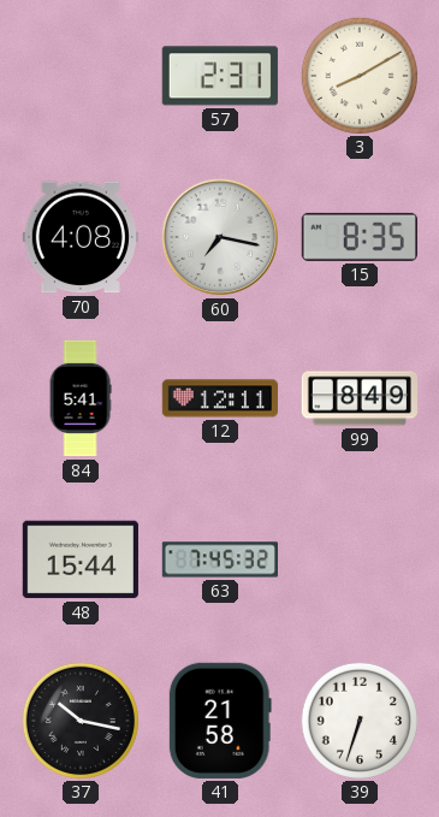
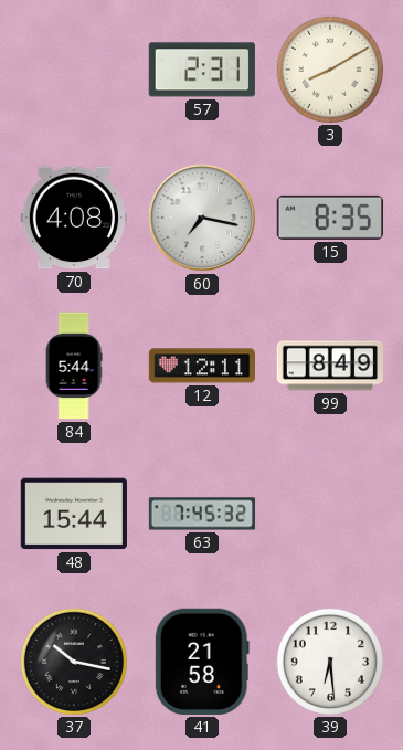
84: 5:41 -> 5:44
39: 6:33 -> 6:29
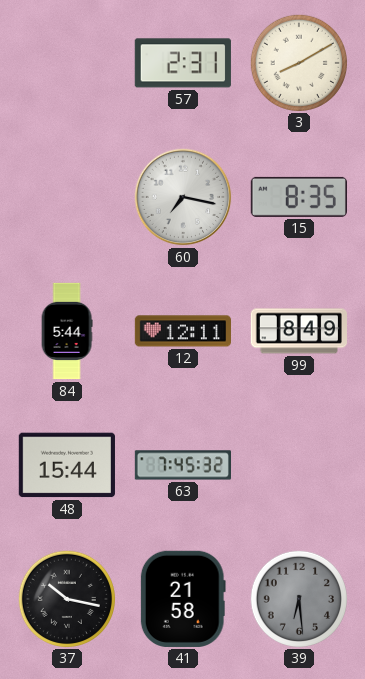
70: 4:08 -> none
39 dial: white -> grey
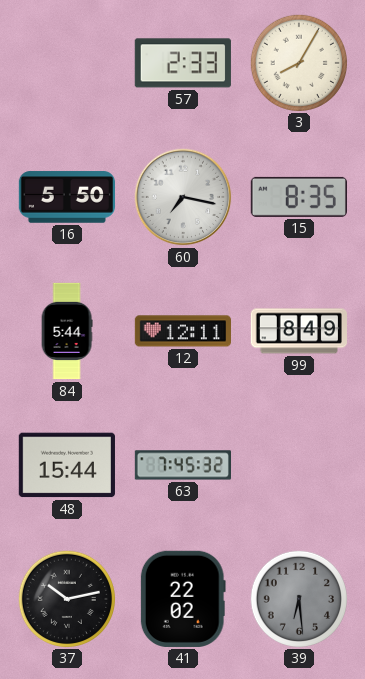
57: 2:31 -> 2:33
3: 8:10 -> 8:05
16: none -> 5:50
37: 10:17 -> 10:13
41: 21:58 -> 22:02
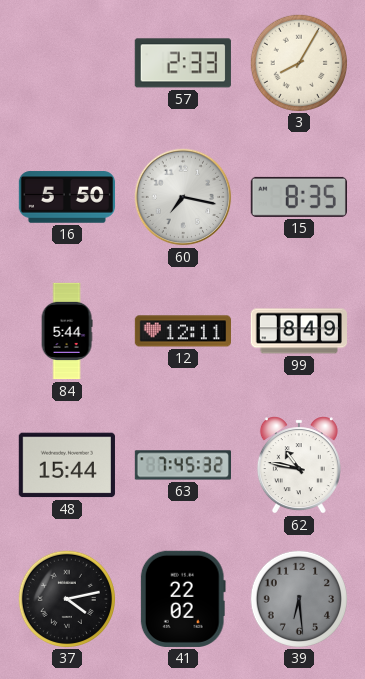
62: none -> 10:47
37: 10:13 -> 4:13
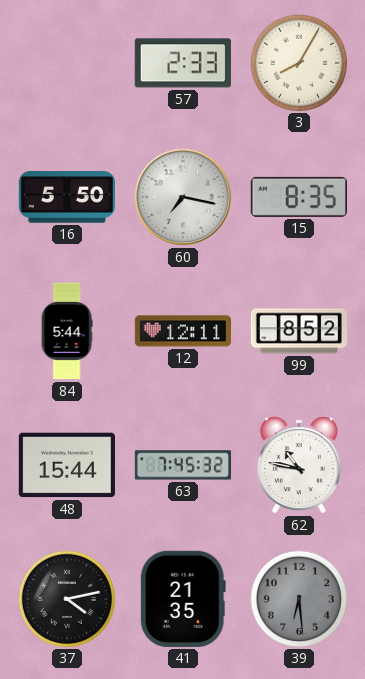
99: 8:49 -> 8:52
41: 22:02 -> 21:35
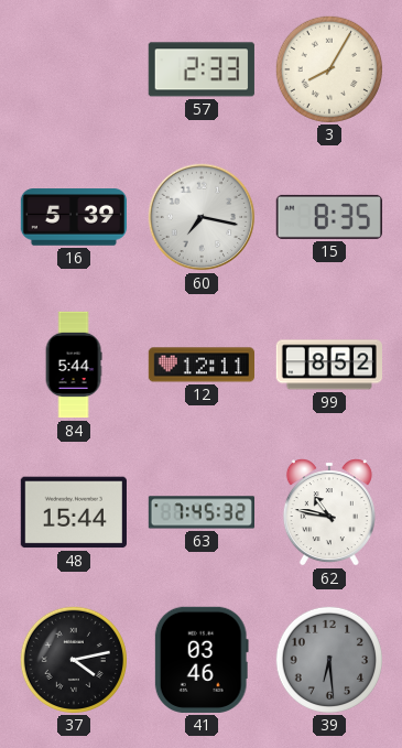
16: 5:50 -> 5:39
41: 21:35 -> 03:46
